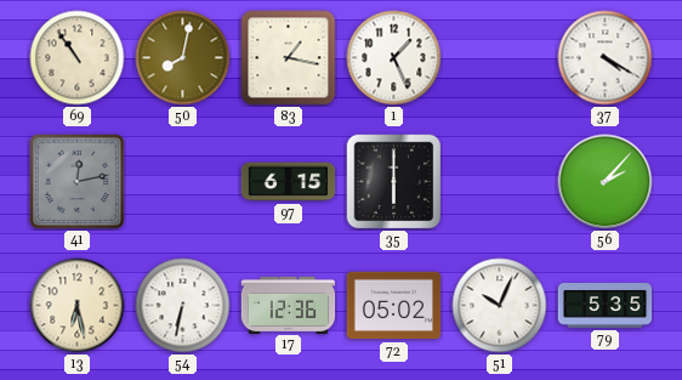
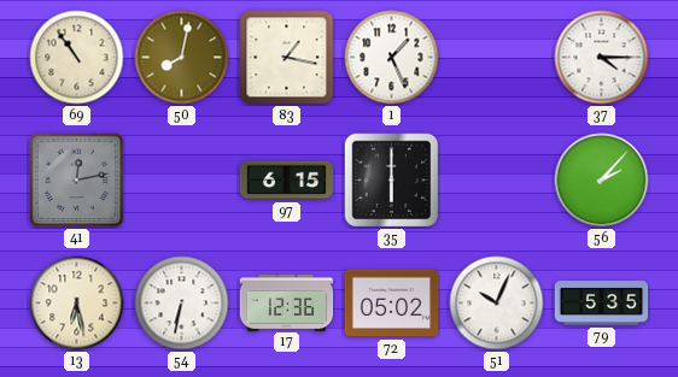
37: 4:20 -> 4:15
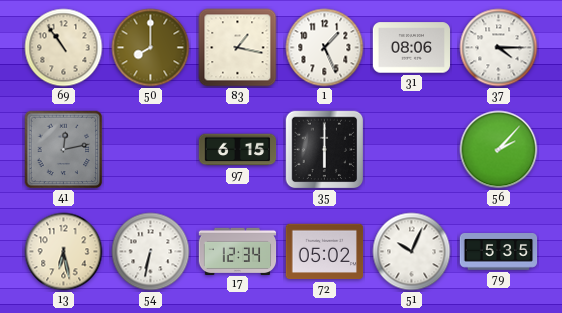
50: 8:02 -> 8:00
31: none -> 08:06
17: 12:36 -> 12:34
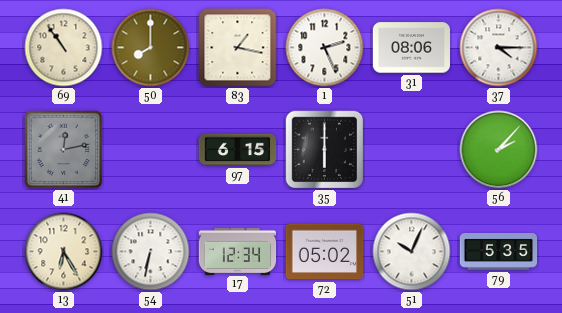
1: 1:26 -> 2:26
13: 6:28 -> 6:25
